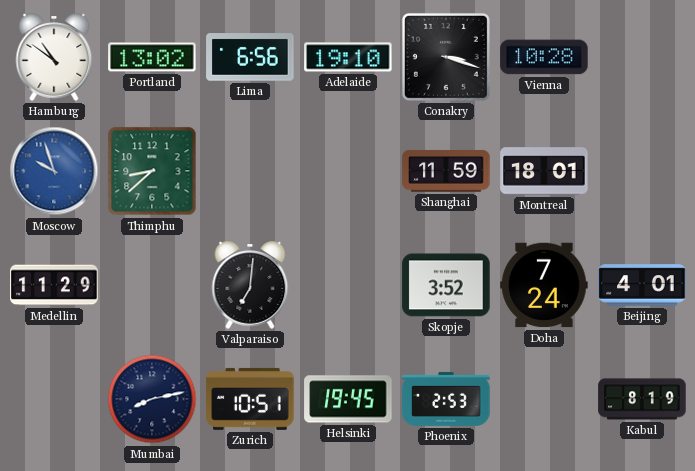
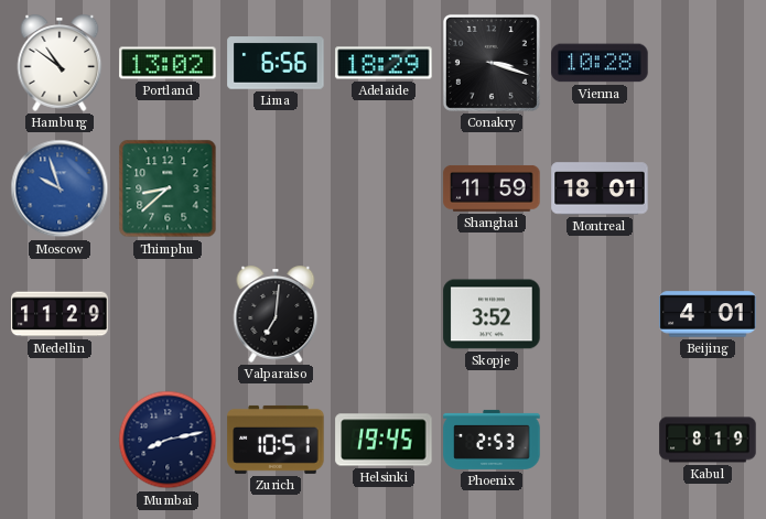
Adelaide: 19:10 -> 18:29
Doha: 7:24 -> none
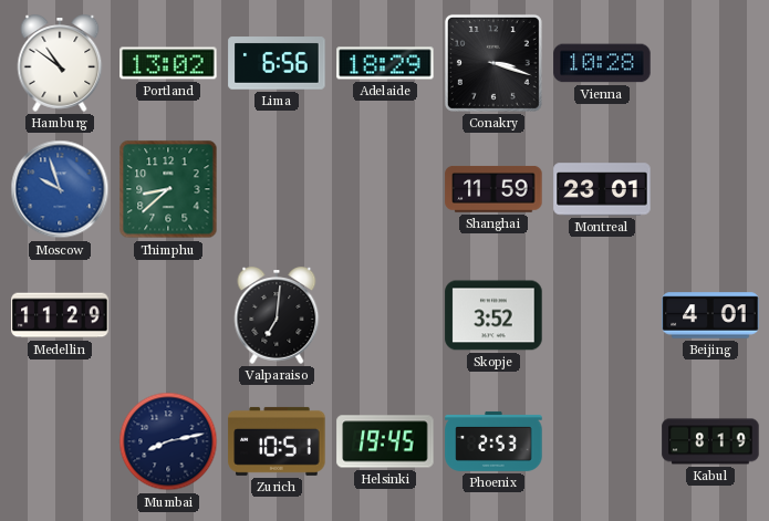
Montreal: 18:01 -> 23:01
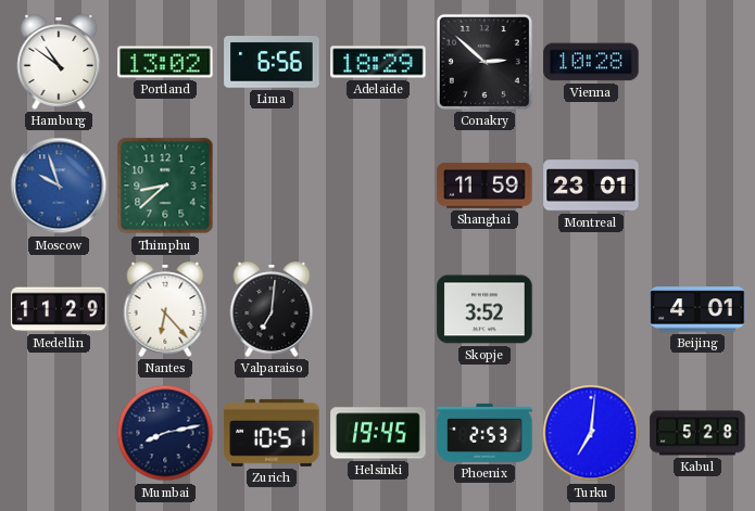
Conakry: 3:18 -> 2:52
Nantes: none -> 6:23
Turku: none -> 7:01
Kabul: 8:19 -> 5:28
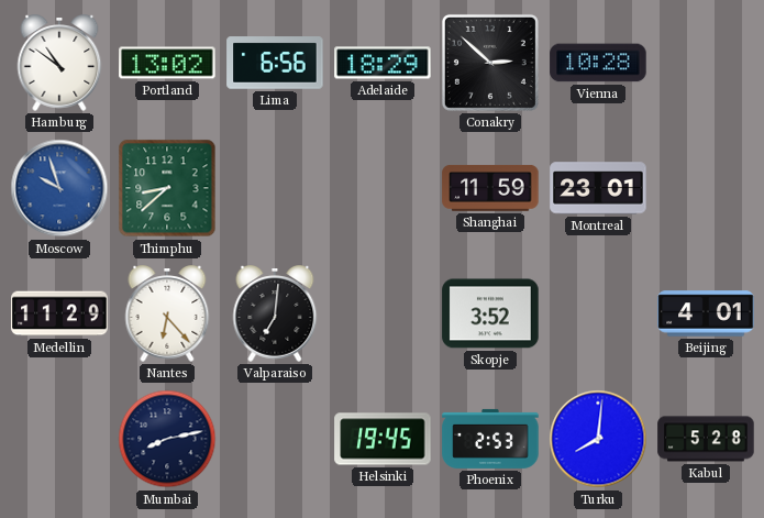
Zurich: 10:51 -> none
Turku: 7:01 -> 8:01
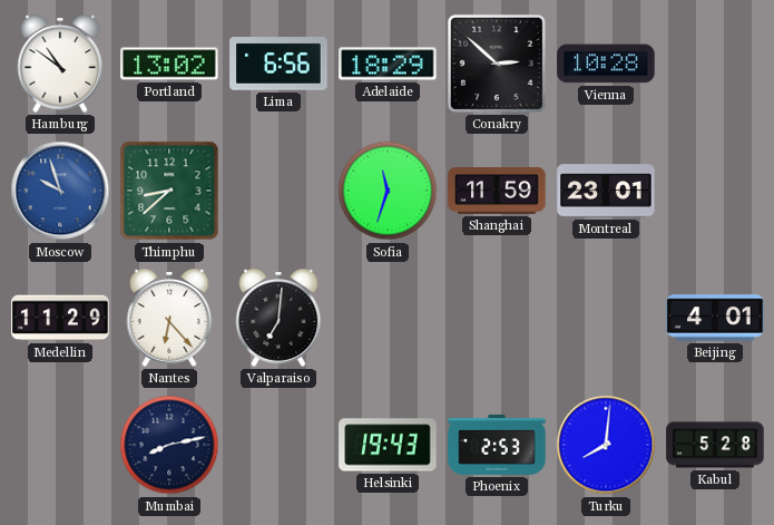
Sofia: none -> 11:33
Skopje: 3:52 -> none
Helsinki: 19:45 -> 19:43
